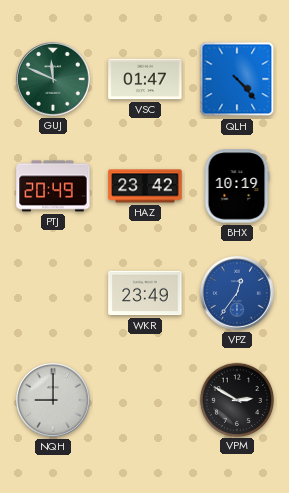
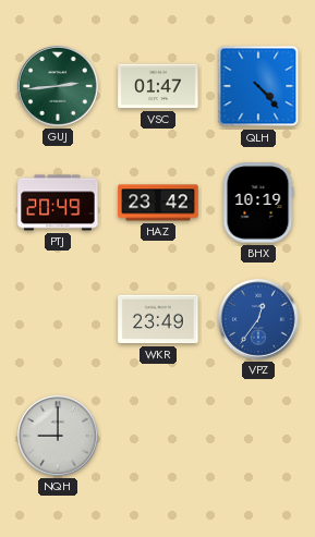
GUJ: 11:49 -> 2:44
VPM: 2:50 -> none
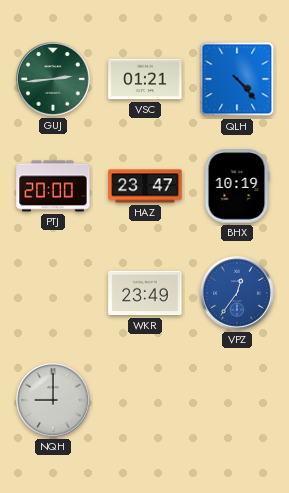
VSC: 01:47 -> 01:21
PTJ: 20:49 -> 20:00
HAZ: 23:42 -> 23:47
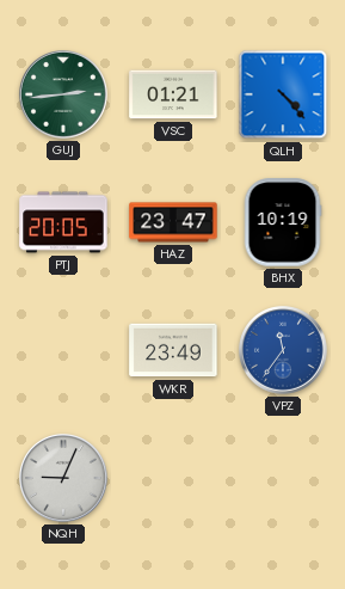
PTJ: 20:00 -> 20:05
VPZ: 12:36 -> 11:36
NQH: 9:00 -> 9:04
